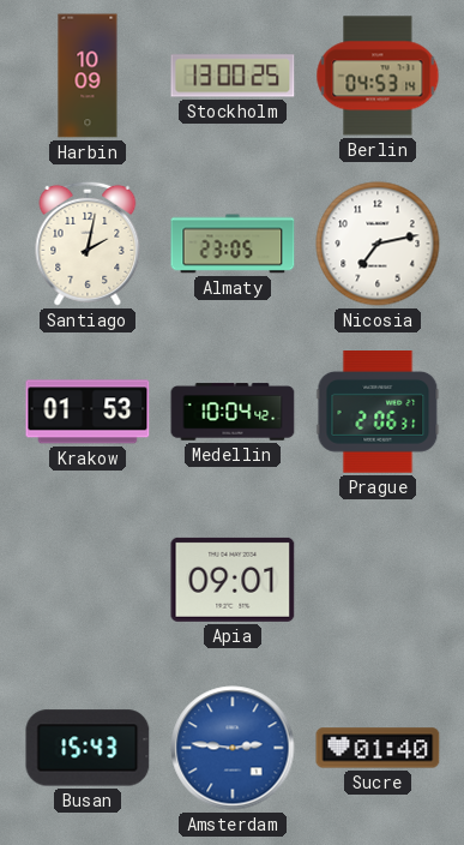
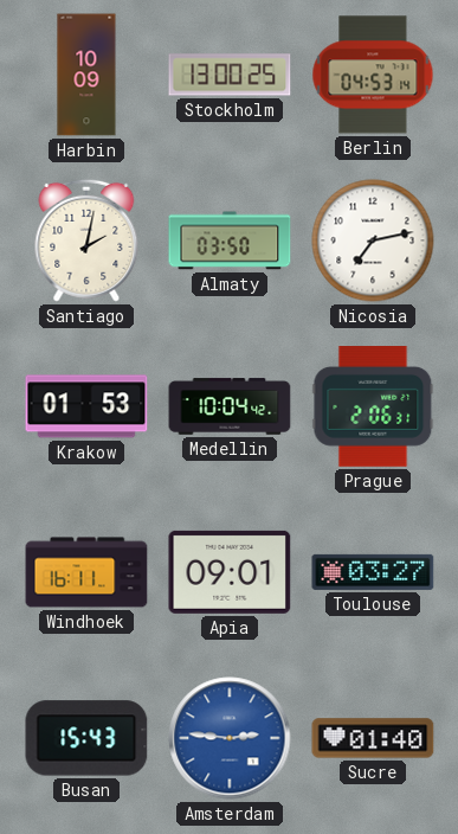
Almaty: 23:05 -> 03:50
Windhoek: none -> 16:11
Toulouse: none -> 03:27
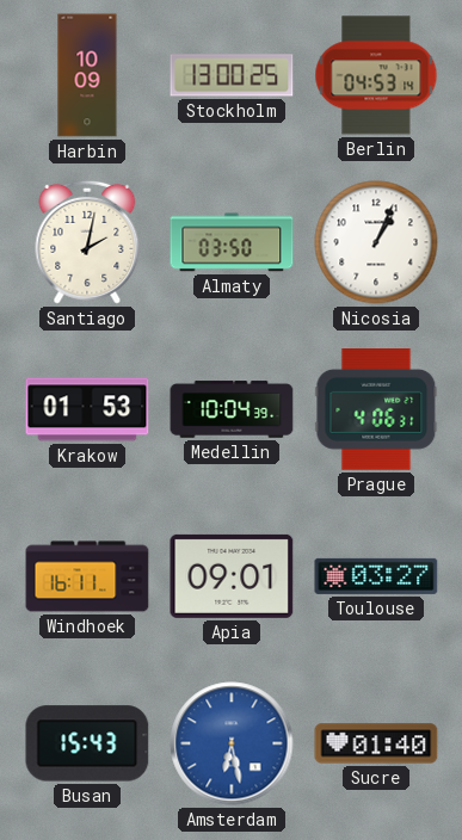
Nicosia: 7:13 -> 1:04
Medellin: 10:04:42 -> 10:04:39
Prague: 2:06 -> 4:06
Amsterdam: 2:46 -> 6:28
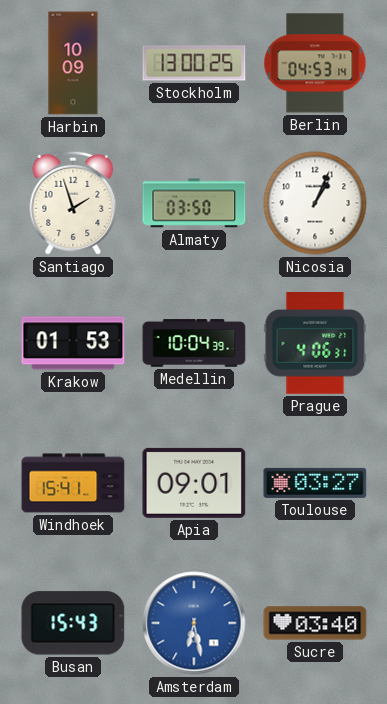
Santiago: 2:02 -> 1:57
Windhoek: 16:11 -> 15:41
Sucre: 01:40 -> 03:40
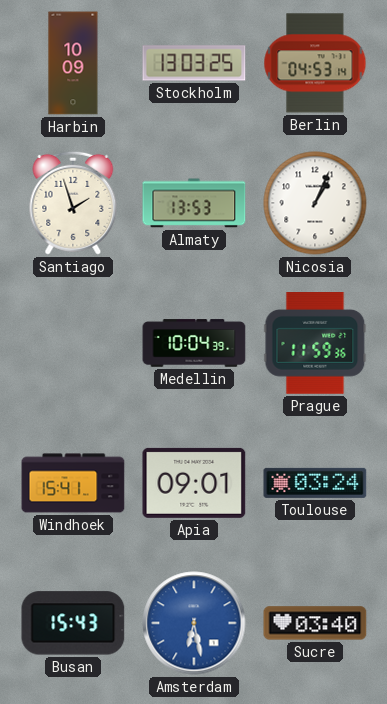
Stockholm: 13:00 -> 13:03
Almaty: 03:50 -> 13:53
Krakow: 01:53 -> none
Prague: 4:06 -> 11:59
Toulouse: 03:27 -> 03:24
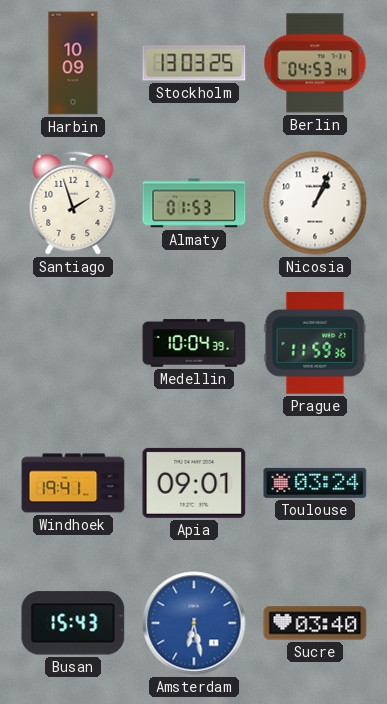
Almaty: 13:53 -> 01:53
Windhoek: 15:41 -> 19:41
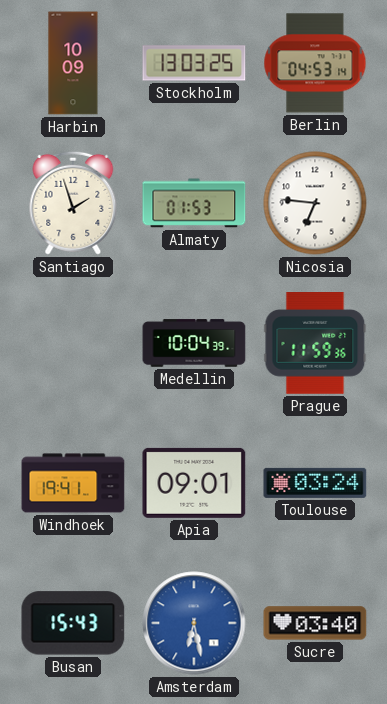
Nicosia: 1:04 -> 6:46
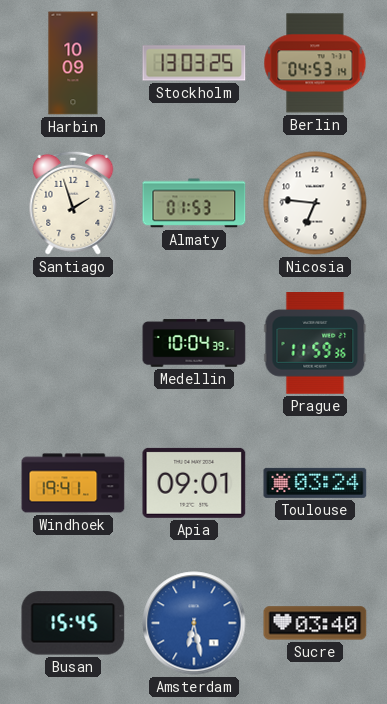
Busan: 15:43 -> 15:45
